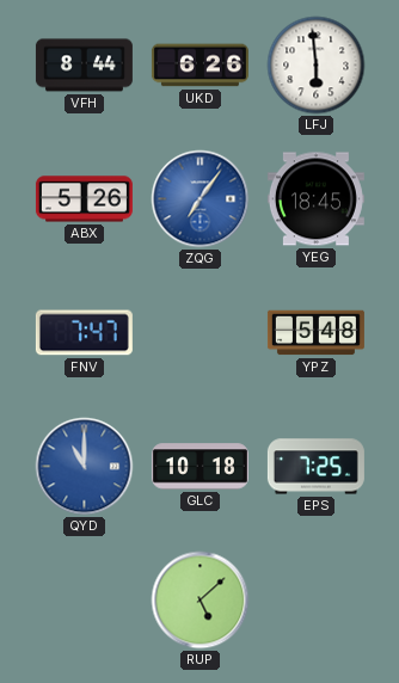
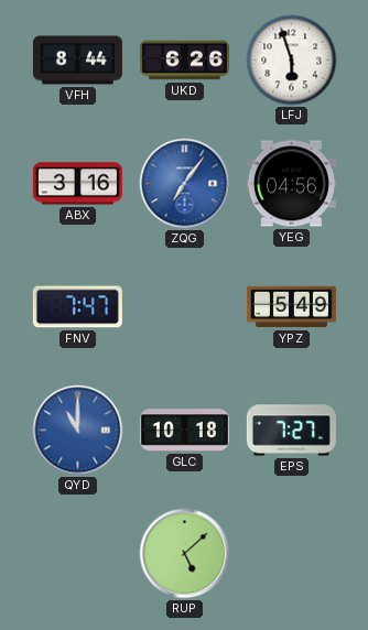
LFJ: 5:59 -> 5:57
ABX: 5:26 -> 3:16
YEG: 18:45 -> 04:56
YPZ: 5:48 -> 5:49
EPS: 7:25 -> 7:27
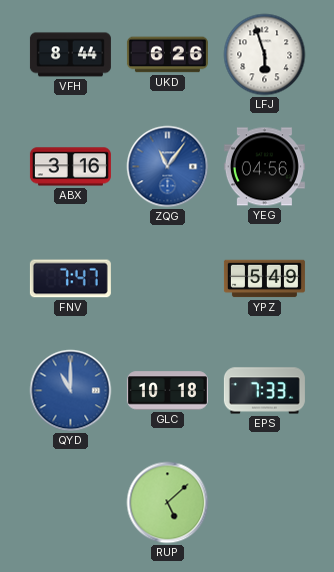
ZQG: 7:06 -> 11:06
EPS: 7:27 -> 7:33
